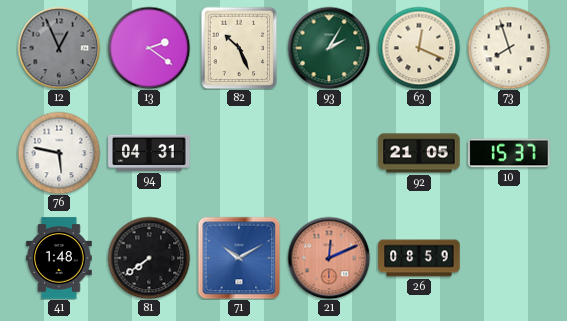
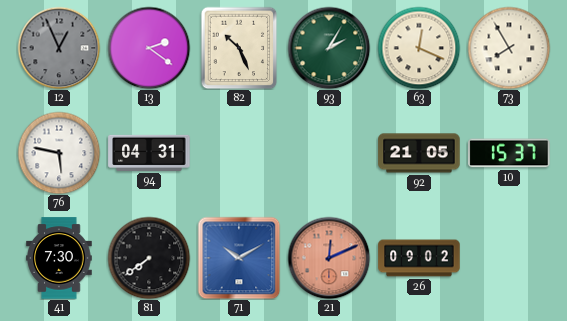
73: 7:57 -> 7:55
41: 1:48 -> 7:30
26: 08:59 -> 09:02
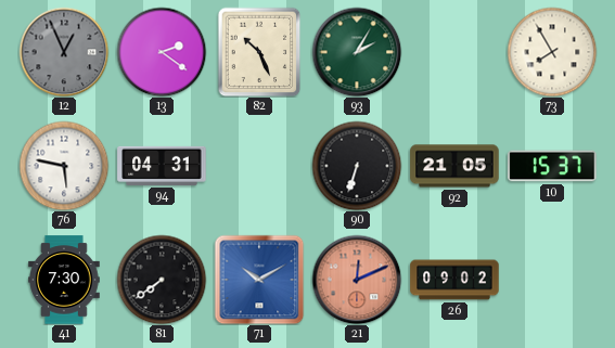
63: 12:19 -> none
90: none -> 6:33
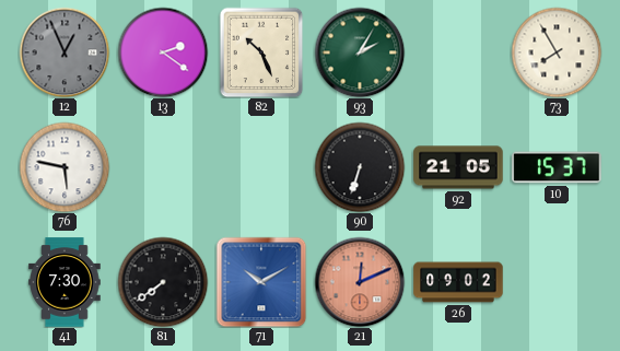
94: 04:31 -> none
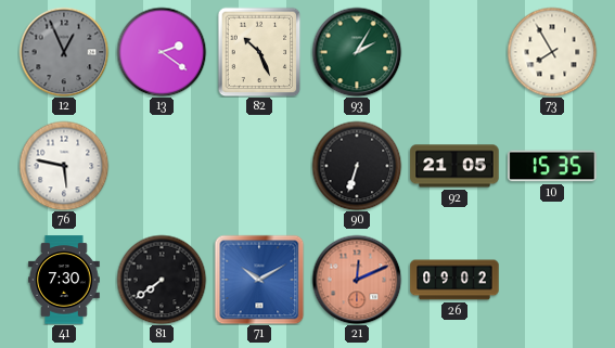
10: 15:37 -> 15:35
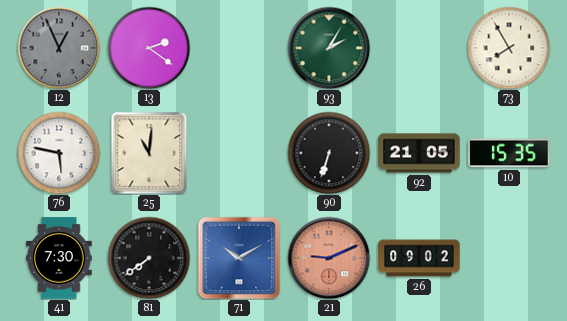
82: 10:26 -> none
25: none -> 11:01
21: 12:11 -> 9:11
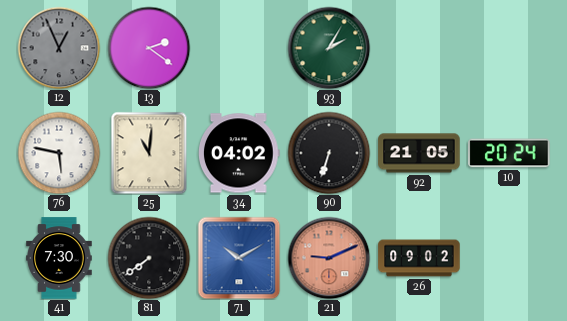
73: 7:55 -> none
34: none -> 04:02
10: 15:35 -> 20:24
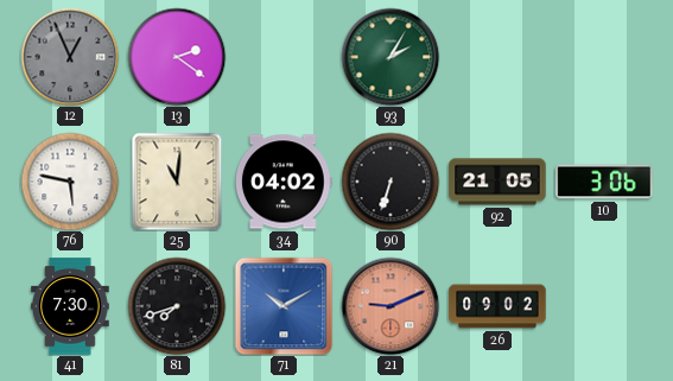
10: 20:24 -> 3:06
81: 7:39 -> 7:42
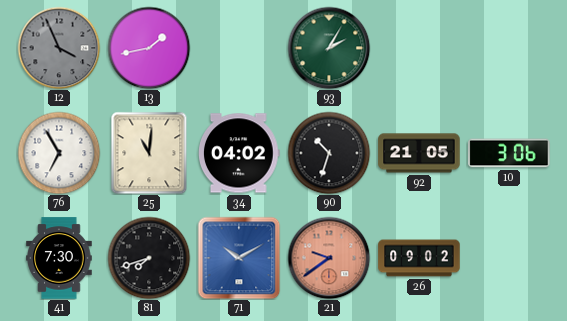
12: 12:56 -> 3:56
13: 2:21 -> 1:43
76: 5:47 -> 6:55
90: 6:33 -> 10:33
21: 9:11 -> 9:39
